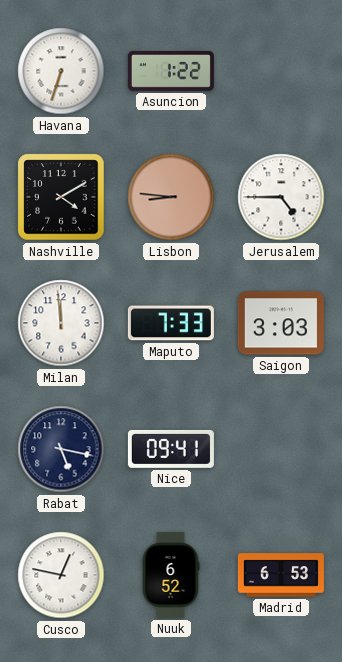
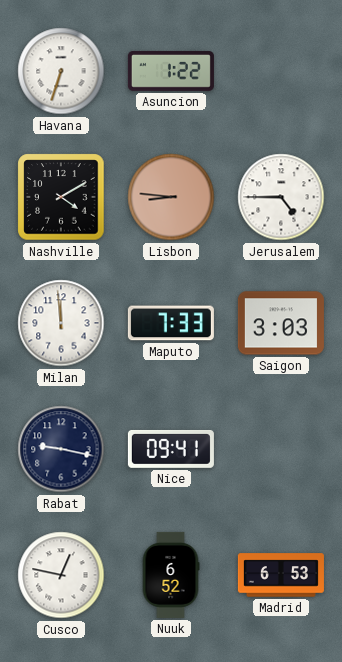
Rabat: 5:17 -> 9:17
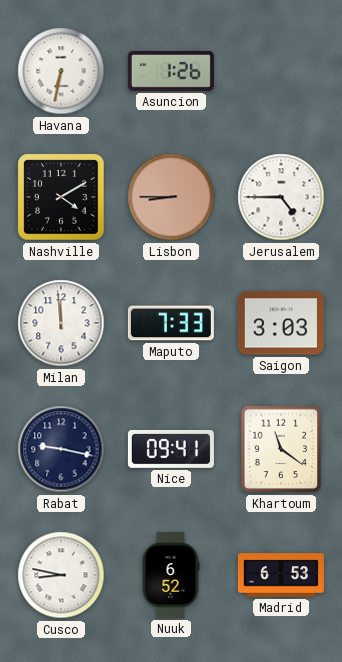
Havana: 6:33 -> 6:32
Asuncion: 1:22 -> 1:26
Lisbon: 8:46 -> 8:45
Khartoum: none -> 11:21
Cusco: 12:47 -> 8:47
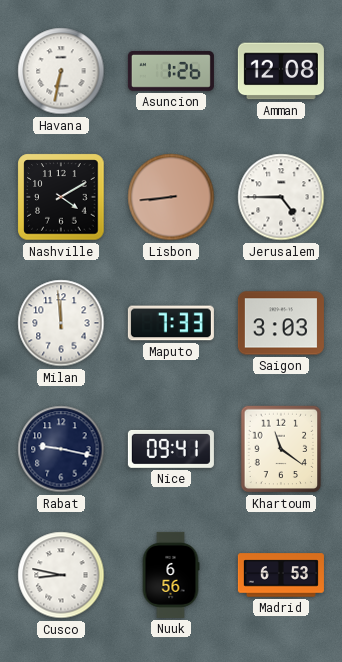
Amman: none -> 12:08
Lisbon: 8:45 -> 8:44
Nuuk: 6:52 -> 6:56
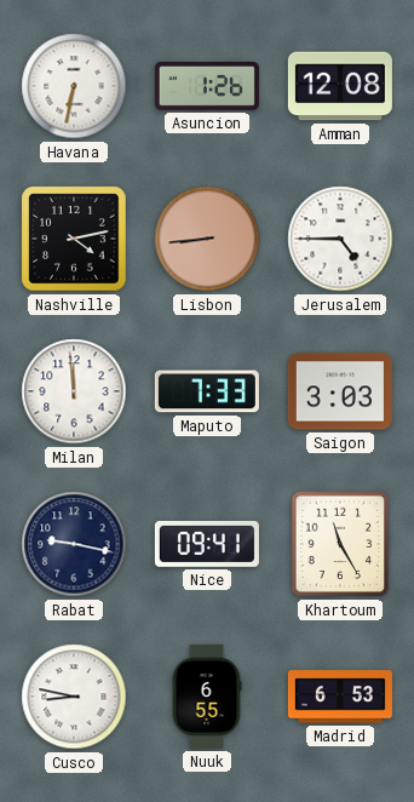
Nashville: 4:10 -> 4:13
Khartoum: 11:21 -> 11:25
Nuuk: 6:56 -> 6:55
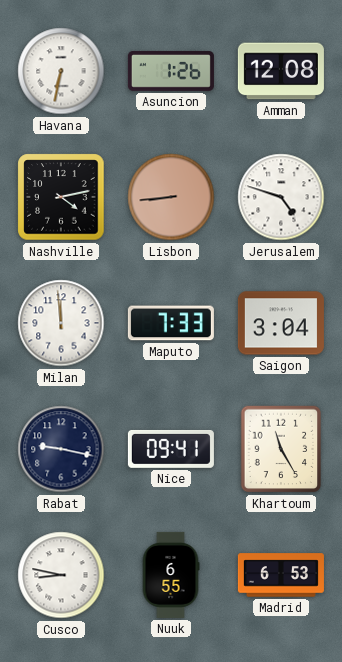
Jerusalem: 4:45 -> 4:48
Saigon: 3:03 -> 3:04
